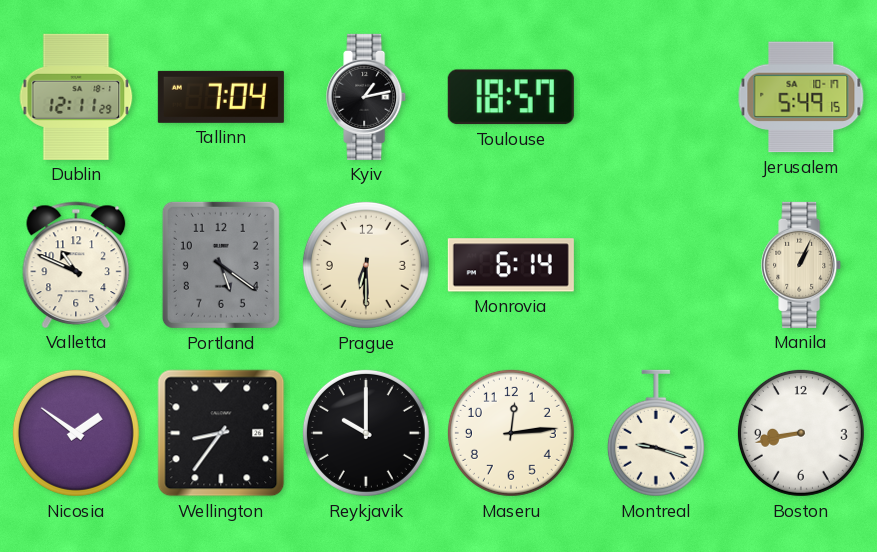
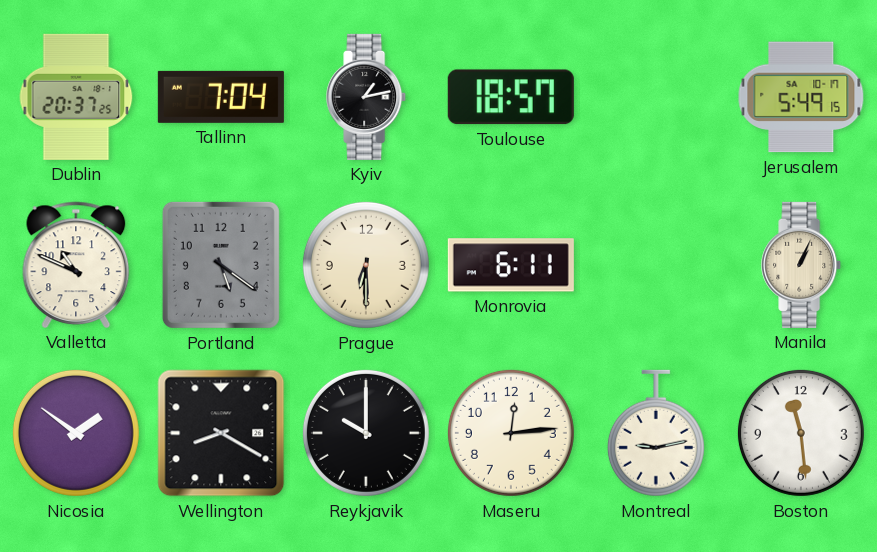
Dublin: 12:11 -> 20:37
Monrovia: 6:14 -> 6:11
Wellington: 8:36 -> 8:20
Montreal: 9:18 -> 9:13
Boston: 8:43 -> 11:29
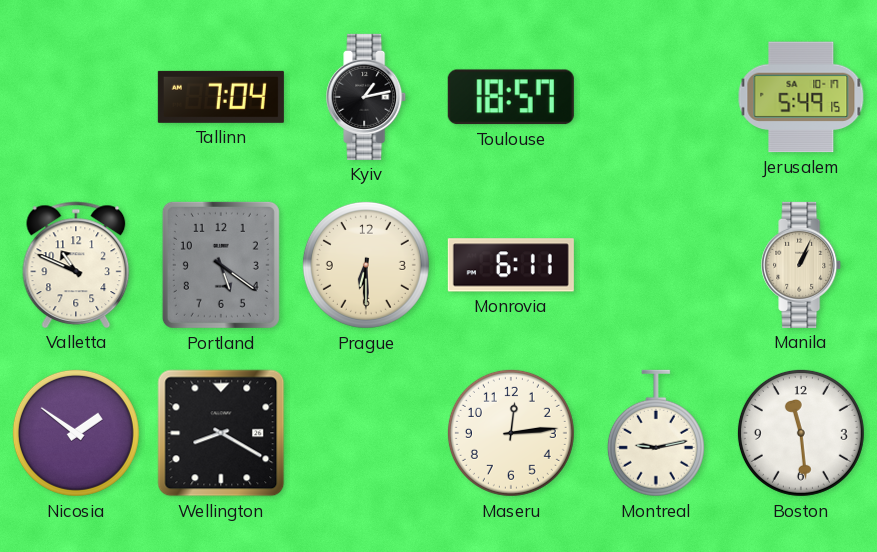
Dublin: 20:37 -> none
Reykjavik: 10:00 -> none
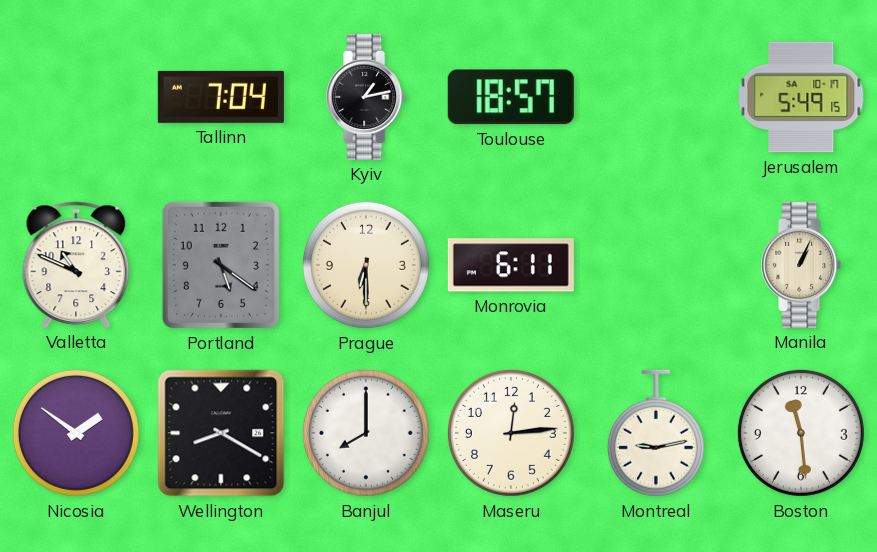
Banjul: none -> 8:00
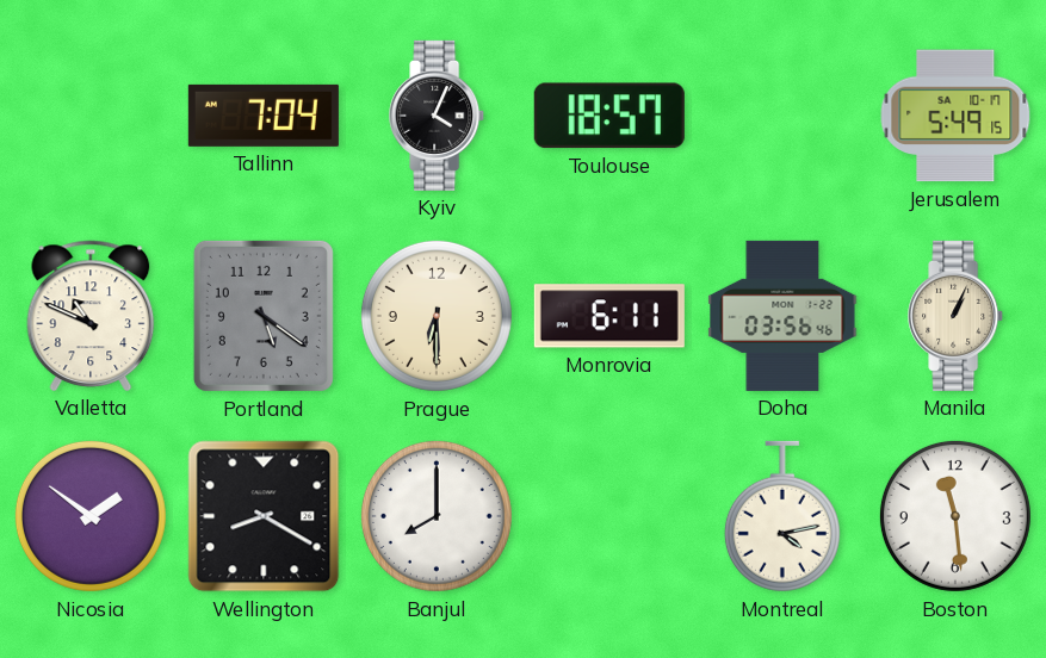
Kyiv: 1:13 -> 4:04
Doha: none -> 03:56
Maseru: 12:14 -> none
Montreal: 9:13 -> 4:13
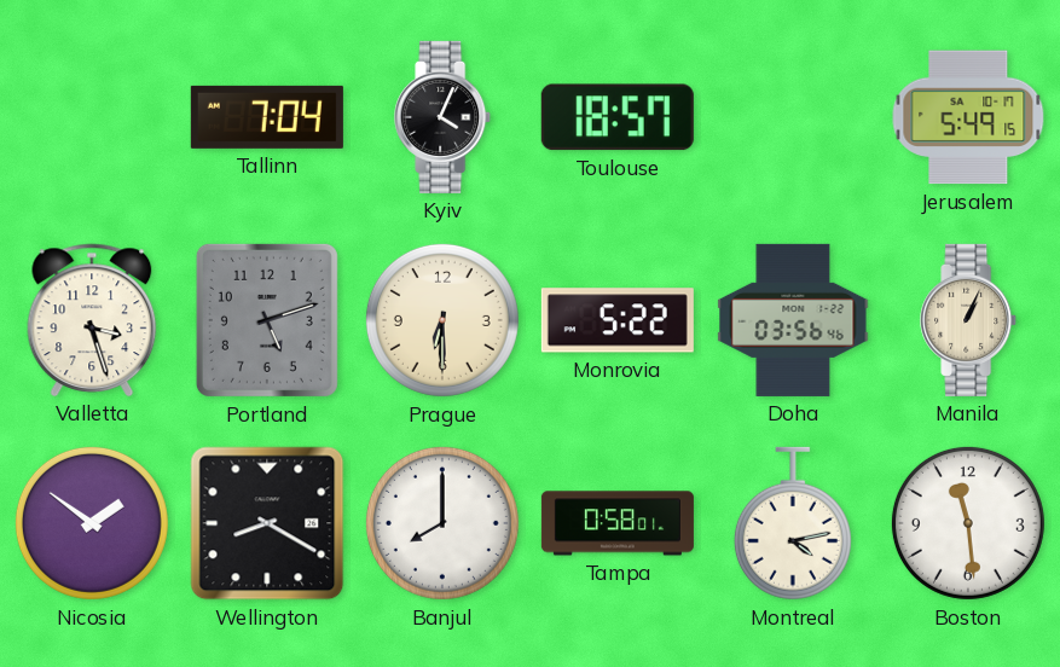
Valletta: 10:49 -> 3:27
Portland: 5:21 -> 5:12
Monrovia: 6:11 -> 5:22
Tampa: none -> 0:58
